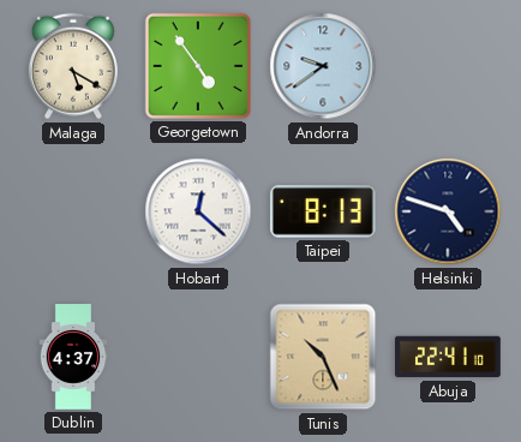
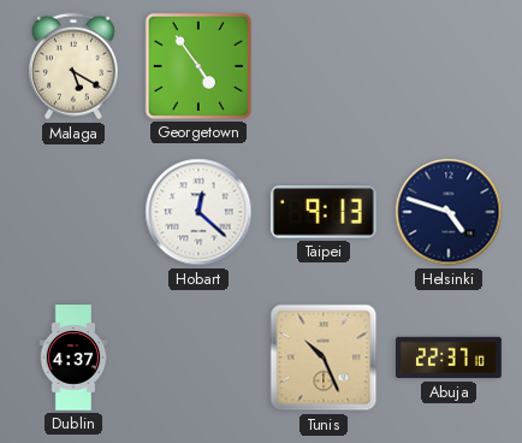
Andorra: 9:39 -> none
Taipei: 8:13 -> 9:13
Abuja: 22:41 -> 22:37
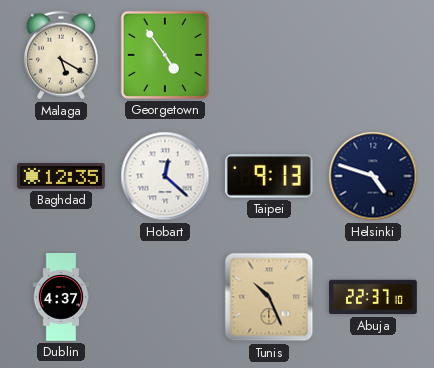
Baghdad: none -> 12:35
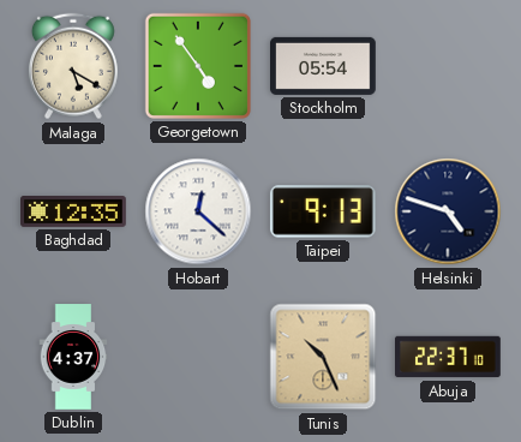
Stockholm: none -> 05:54
